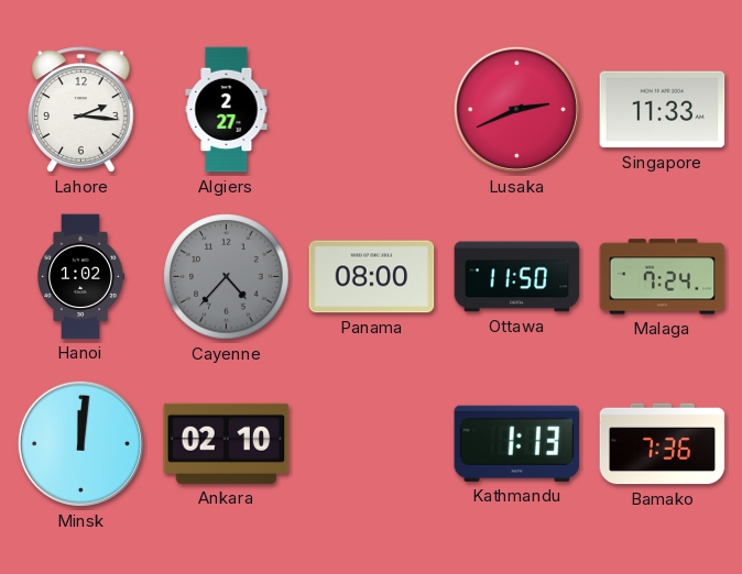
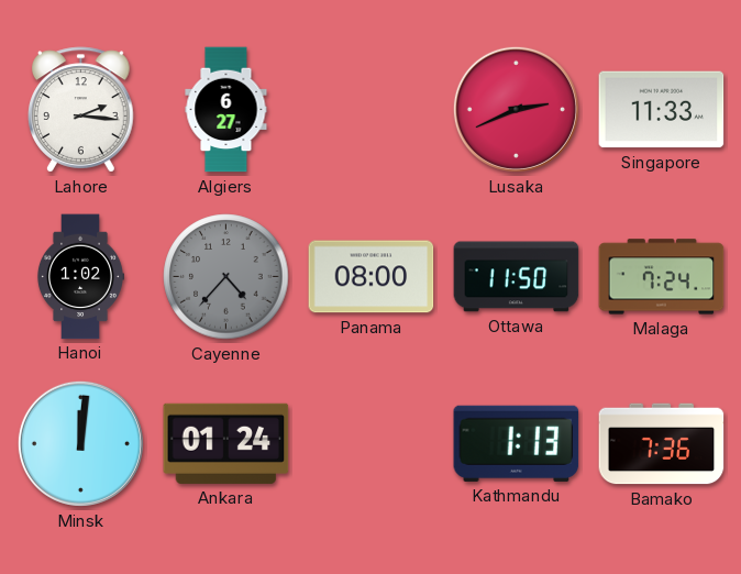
Algiers: 2:27 -> 6:27
Ankara: 02:10 -> 01:24
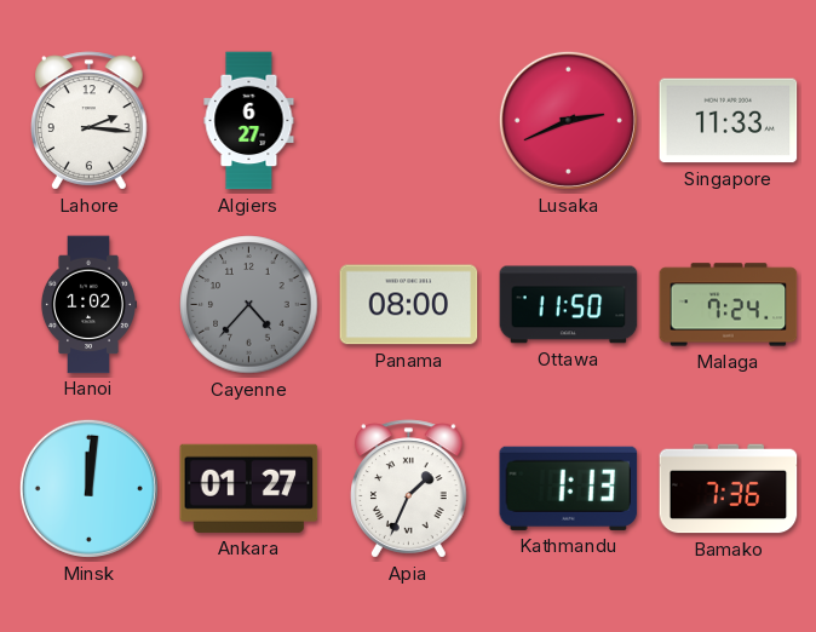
Ankara: 01:24 -> 01:27
Apia: none -> 1:34
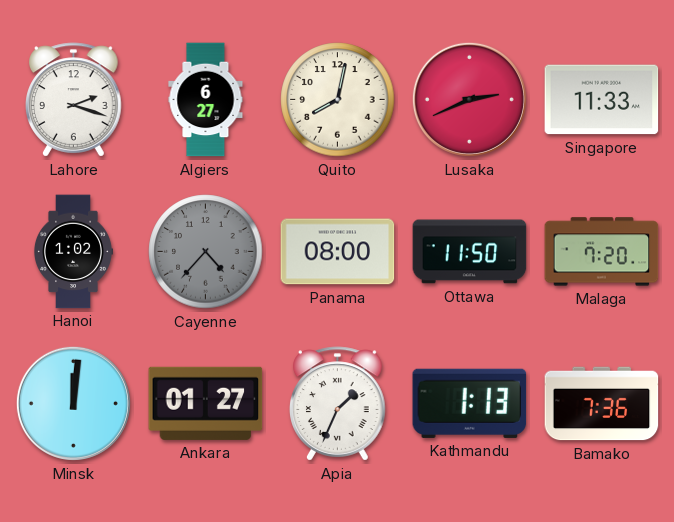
Lahore: 2:16 -> 2:18
Quito: none -> 8:02
Malaga: 7:24 -> 7:20
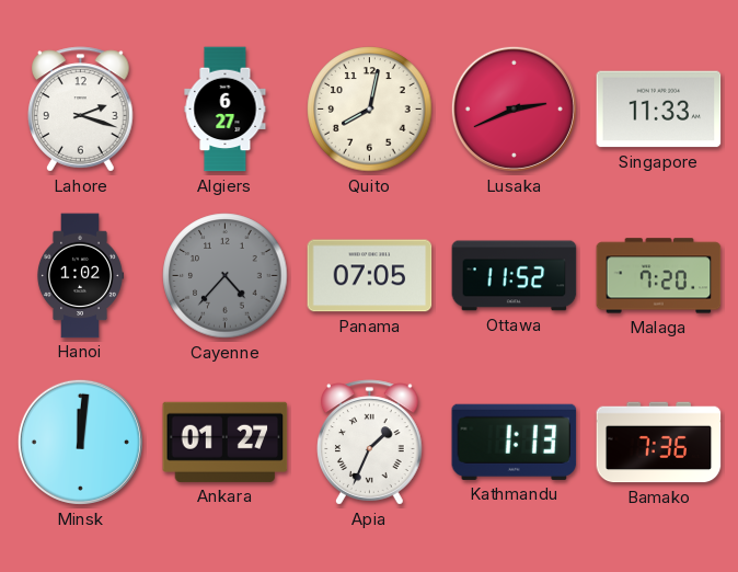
Panama: 08:00 -> 07:05
Ottawa: 11:50 -> 11:52
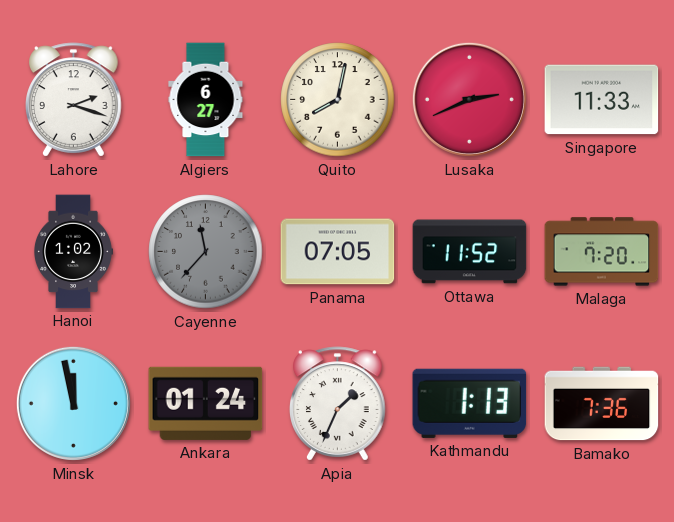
Cayenne: 4:37 -> 11:37
Minsk: 12:01 -> 11:58
Ankara: 01:27 -> 01:24
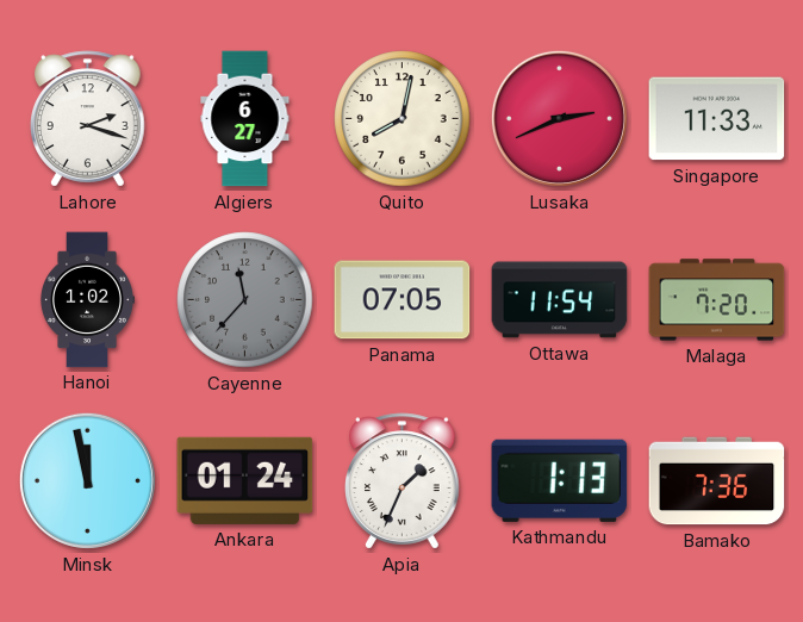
Ottawa: 11:52 -> 11:54
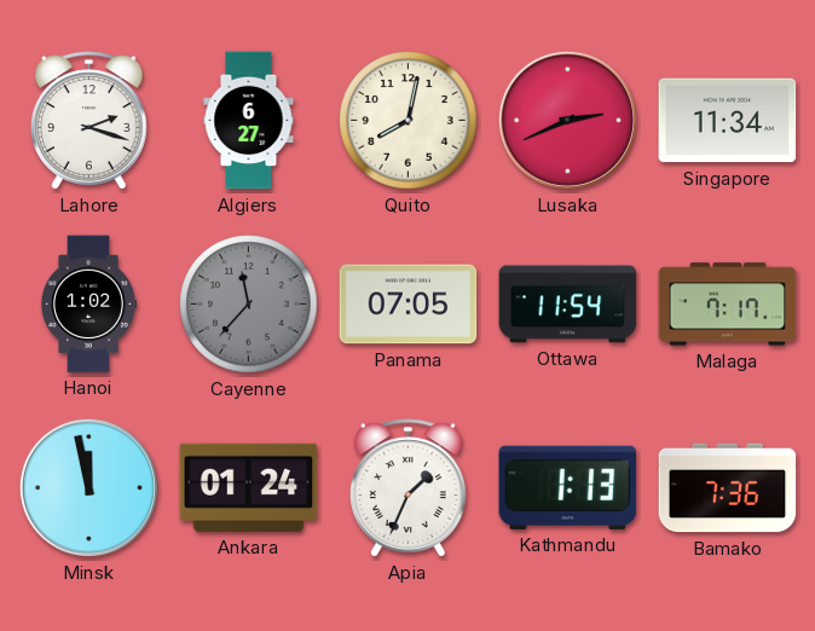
Singapore: 11:33 -> 11:34
Malaga: 7:20 -> 7:17
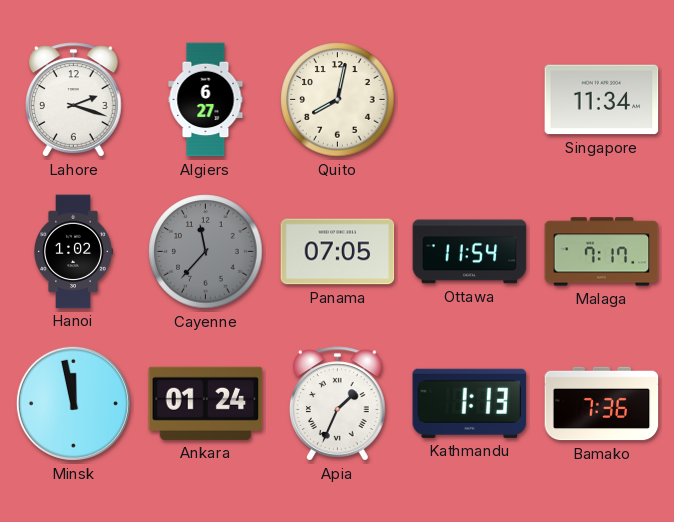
Lusaka: 2:41 -> none
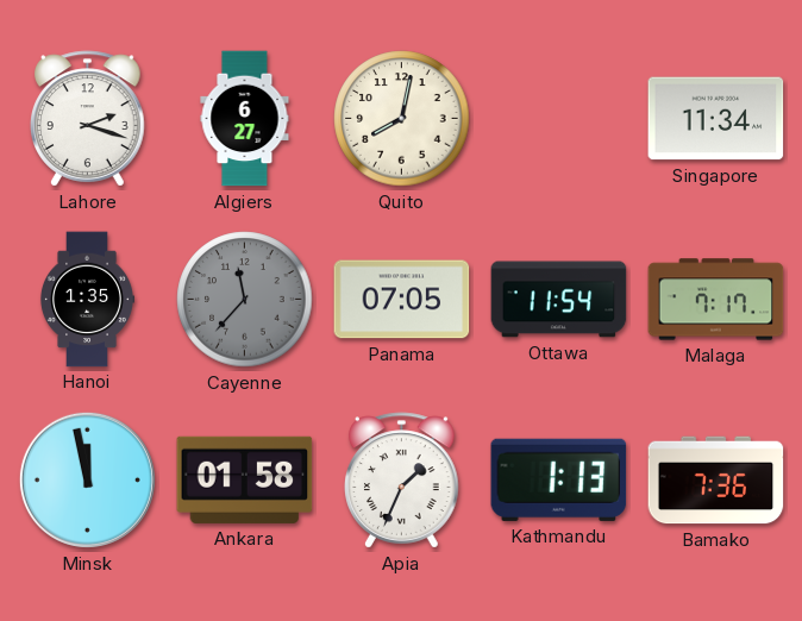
Hanoi: 1:02 -> 1:35
Ankara: 01:24 -> 01:58
